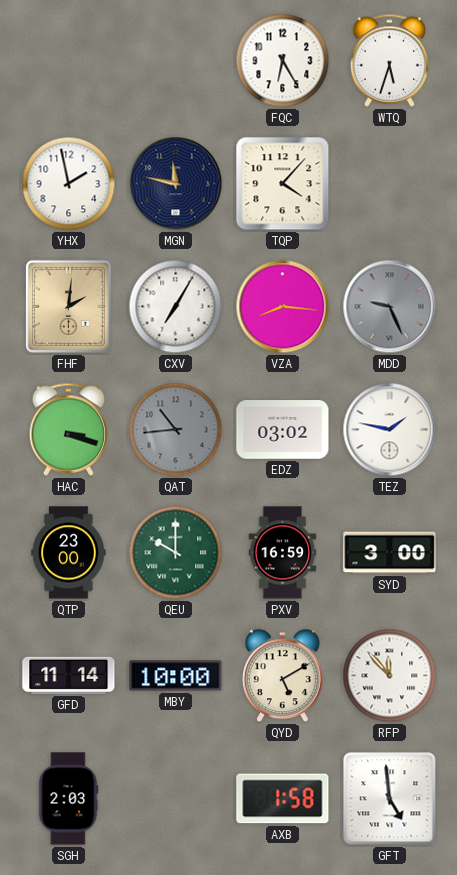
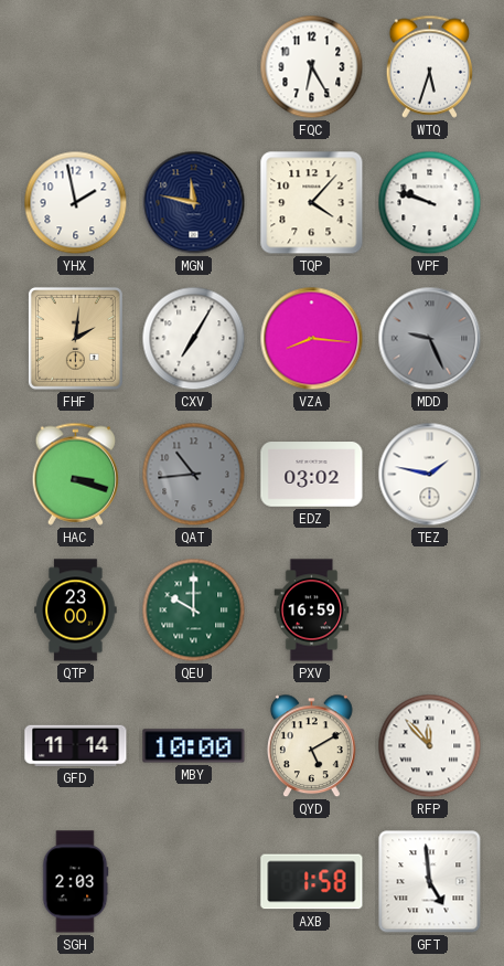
VPF: none -> 9:48
SYD: 3:00 -> none
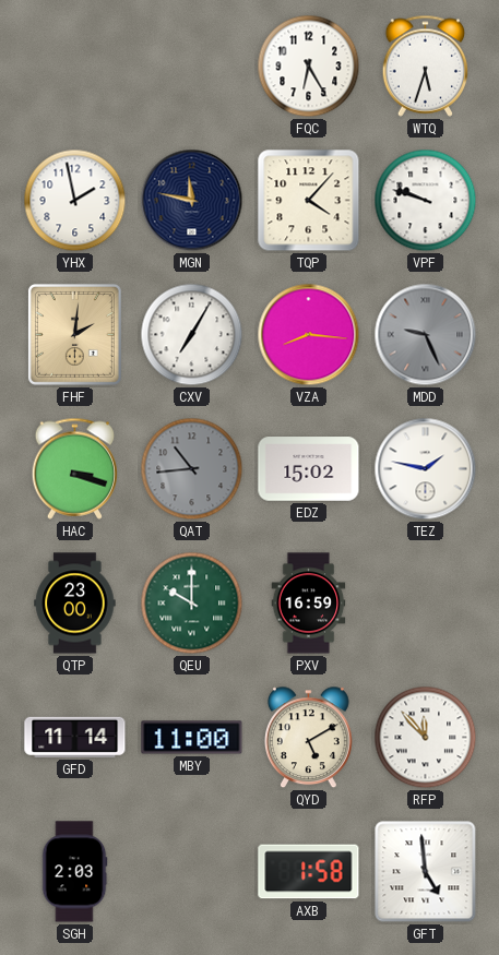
EDZ: 03:02 -> 15:02
MBY: 10:00 -> 11:00
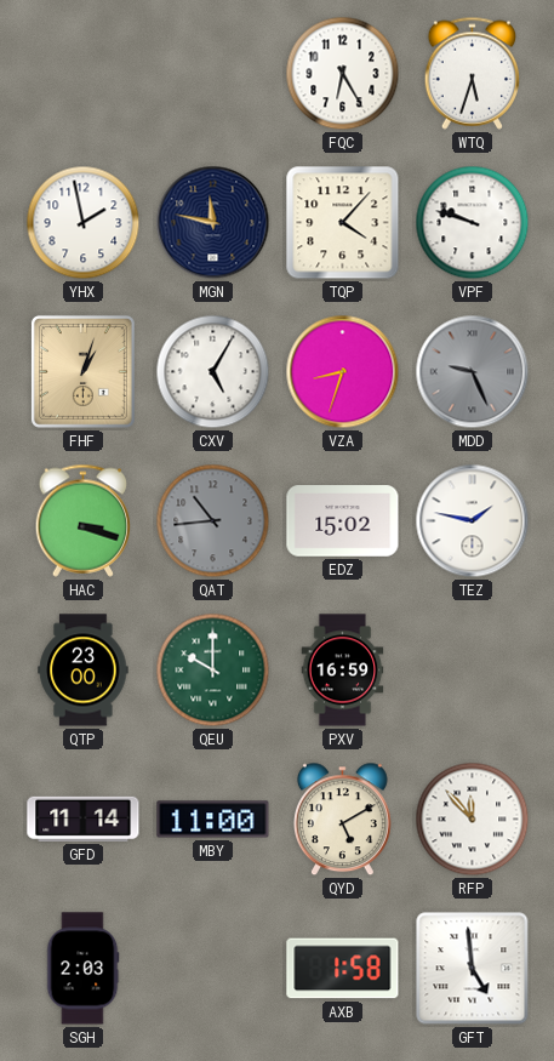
FHF: 2:01 -> 1:03
CXV: 7:05 -> 5:05
VZA: 8:16 -> 8:33
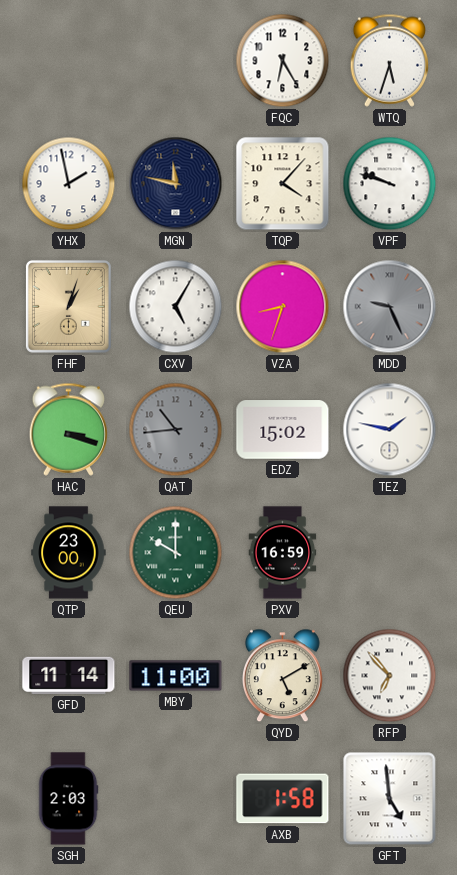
RFP: 11:53 -> 6:53
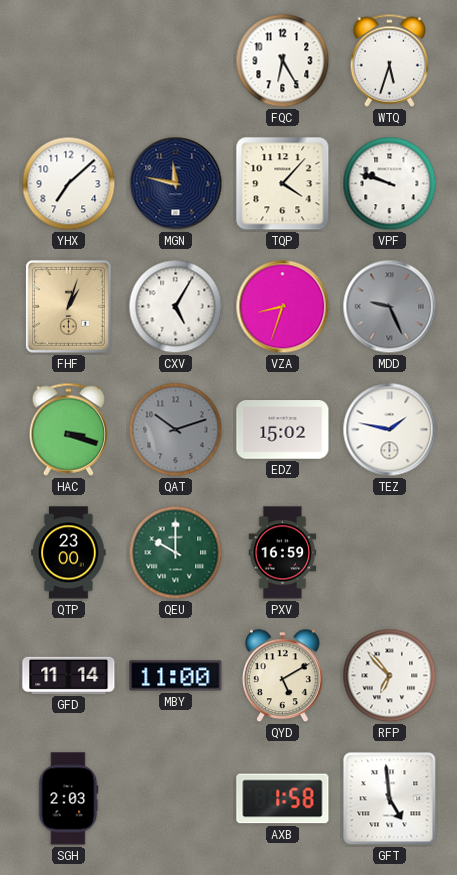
YHX: 1:58 -> 7:08
QAT: 10:44 -> 10:12
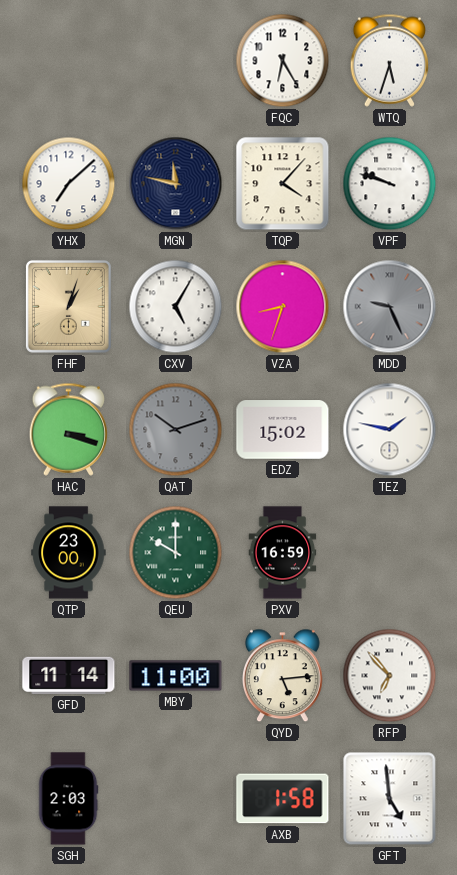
QYD: 5:10 -> 5:14
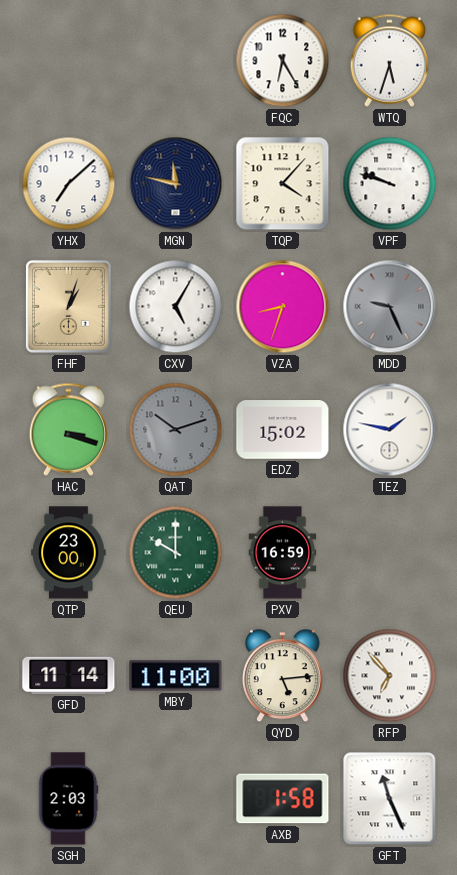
GFT: 4:59 -> 11:26
